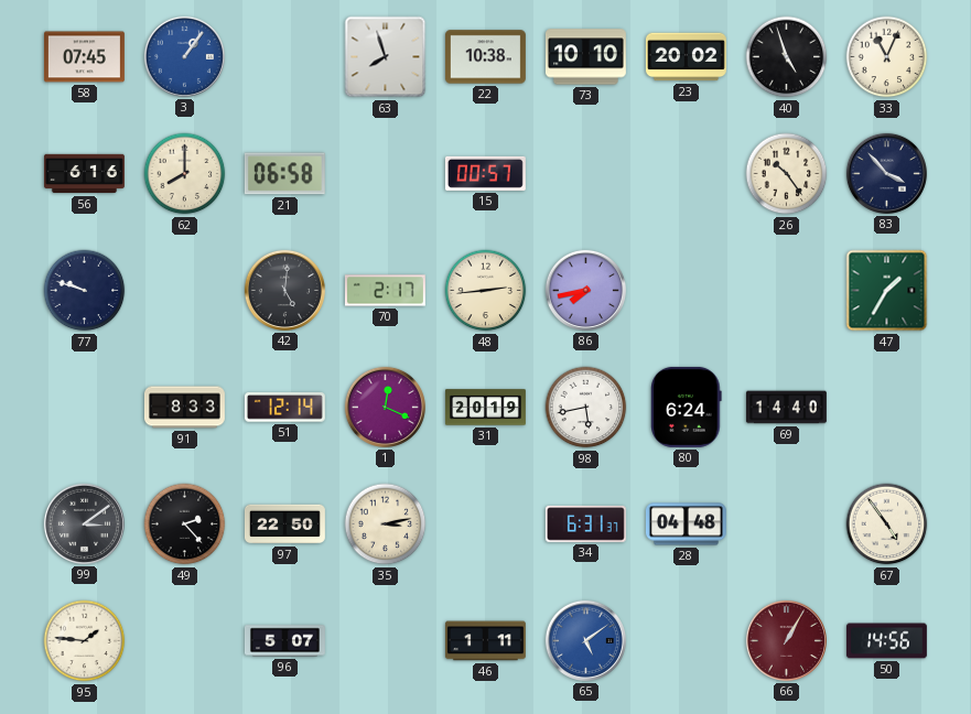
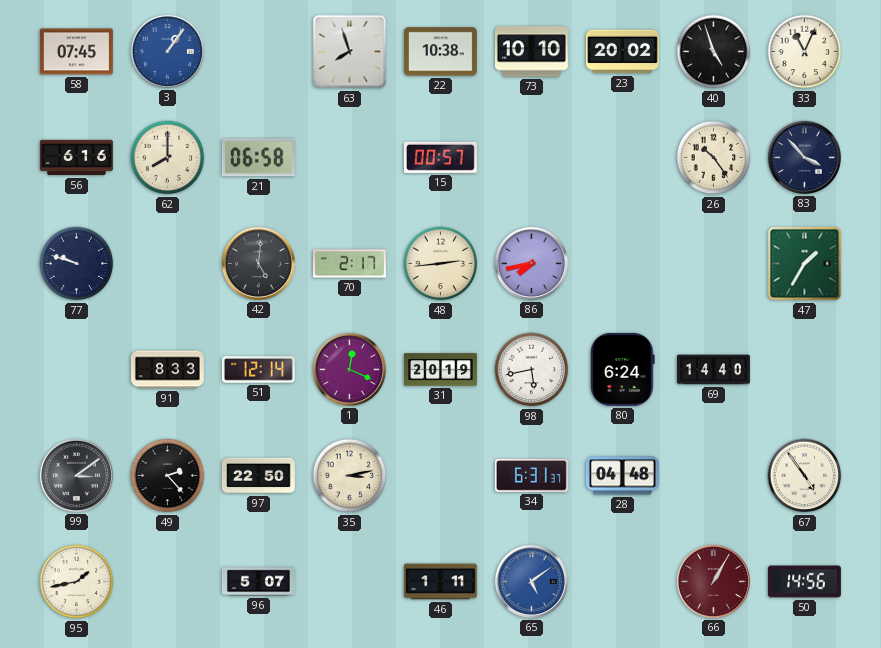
95: 1:46 -> 1:43
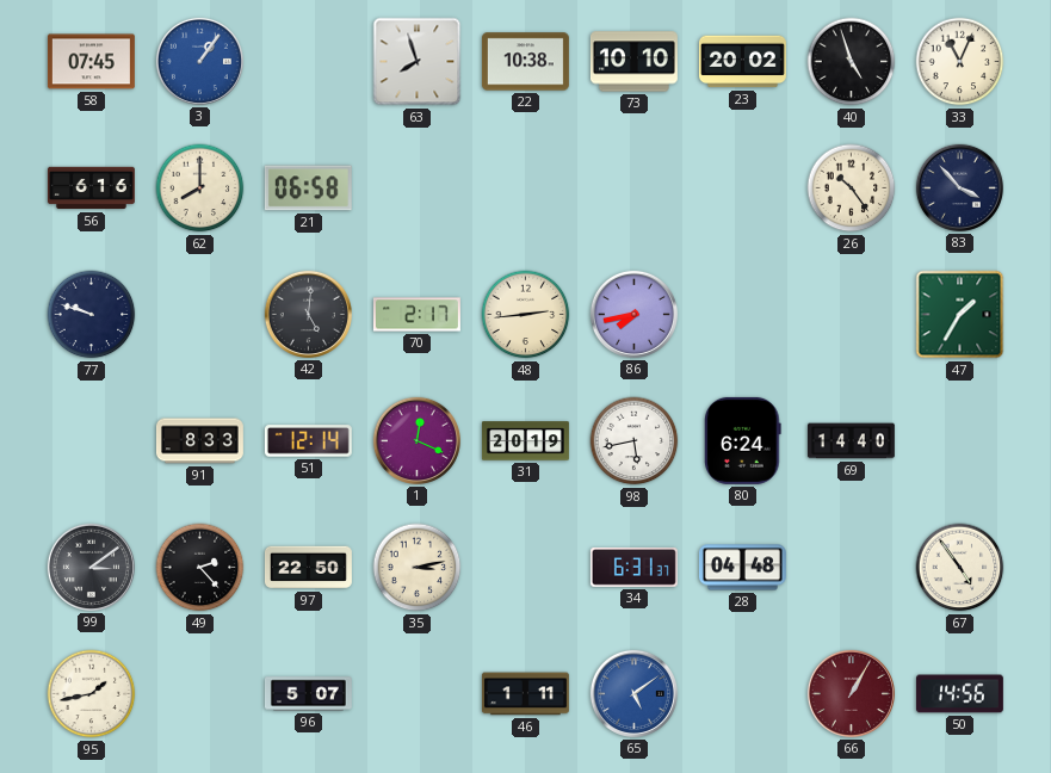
15: 00:57 -> none
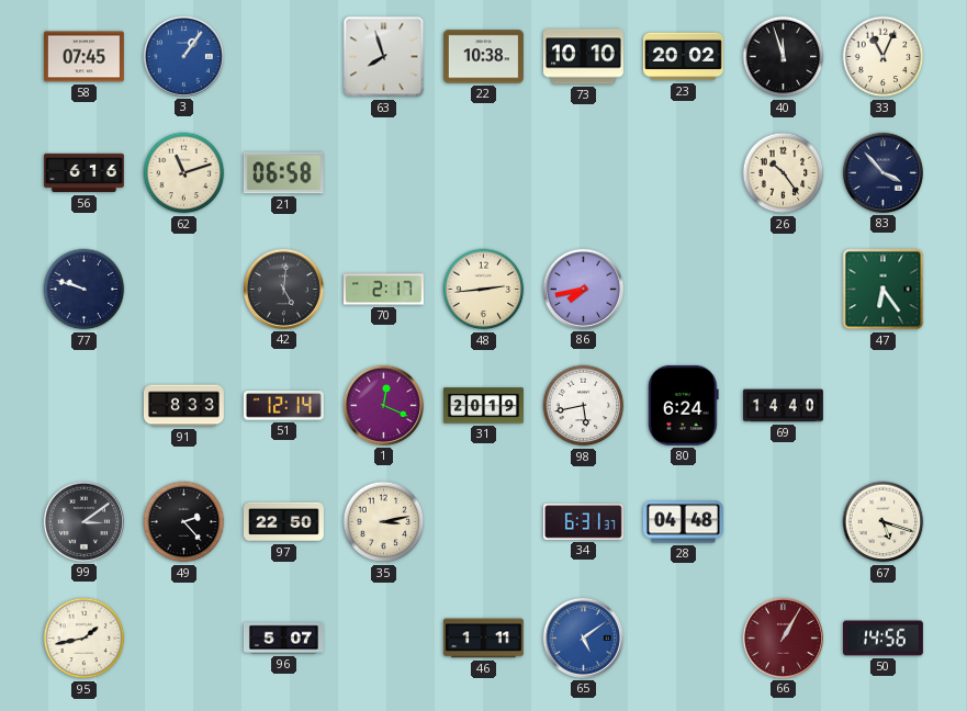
40: 4:57 -> 11:57
62: 8:00 -> 11:12
47: 1:35 -> 6:24
67: 4:54 -> 5:18
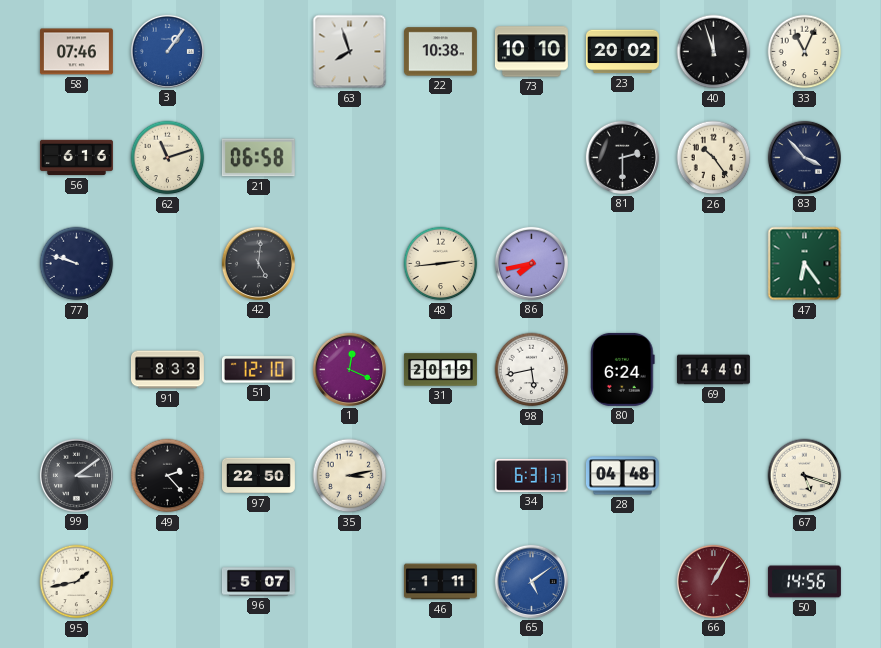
58: 07:45 -> 07:46
81: none -> 2:30
70: 2:17 -> none
51: 12:14 -> 12:10
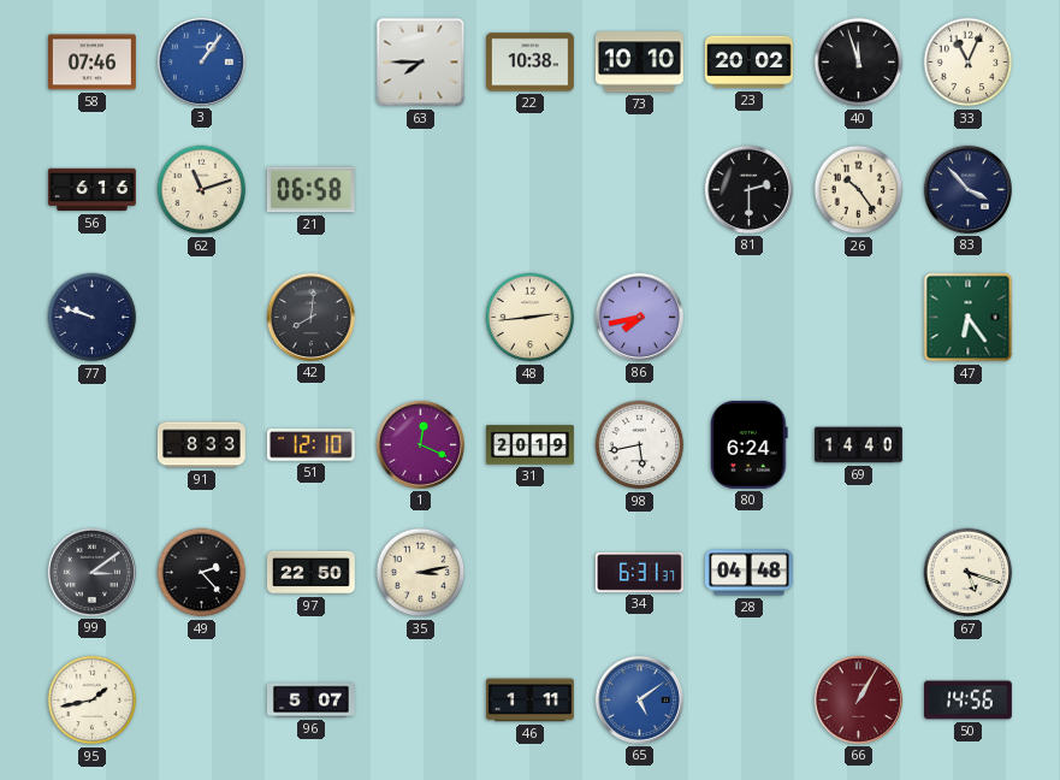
63: 7:57 -> 7:45
42: 5:01 -> 8:01
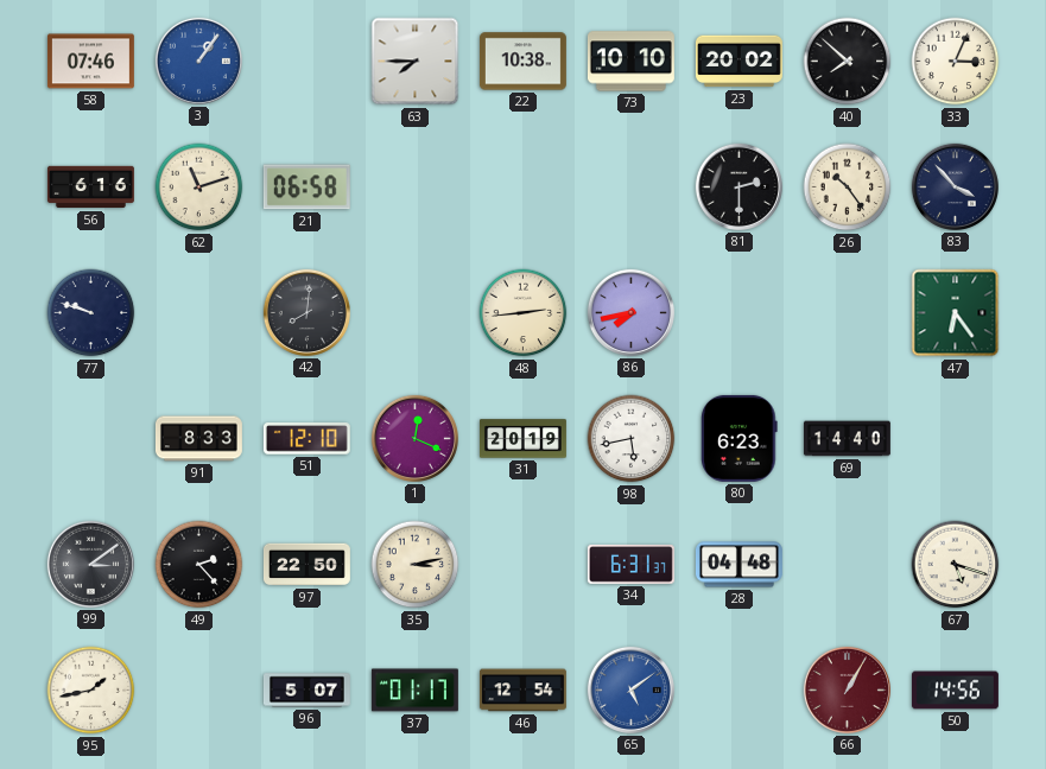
40: 11:57 -> 7:52
33: 11:04 -> 3:04
80: 6:24 -> 6:23
37: none -> 01:17
46: 1:11 -> 12:54
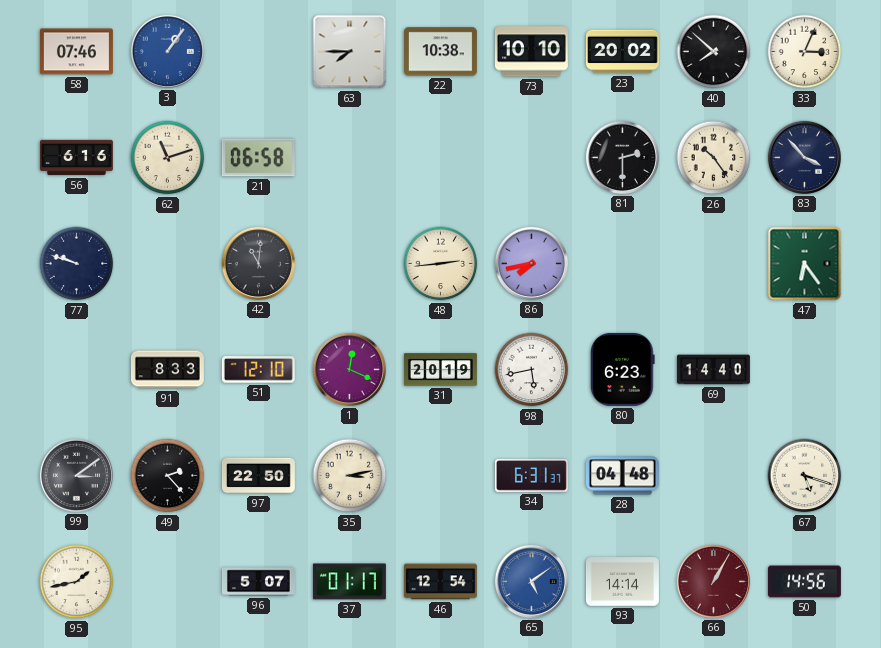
42: 8:01 -> 11:01
93: none -> 14:14
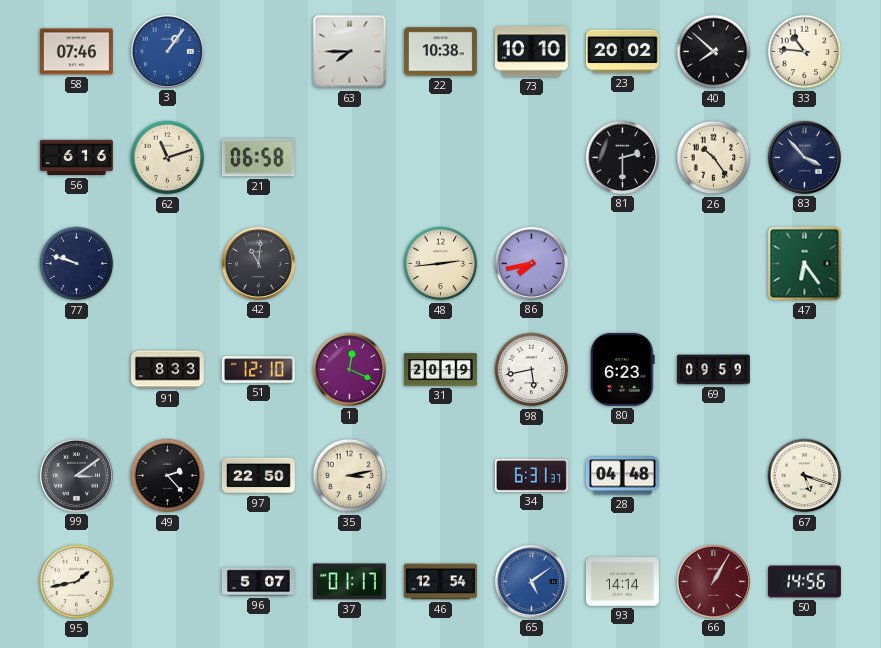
33: 3:04 -> 10:46
69: 14:40 -> 09:59
